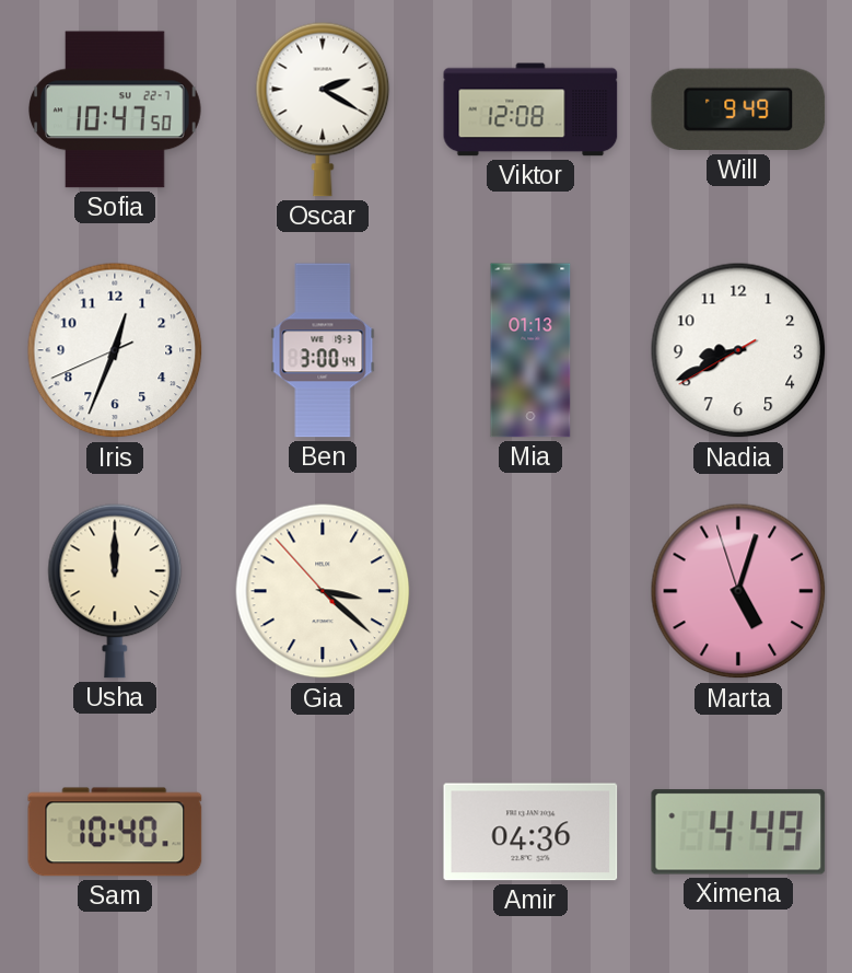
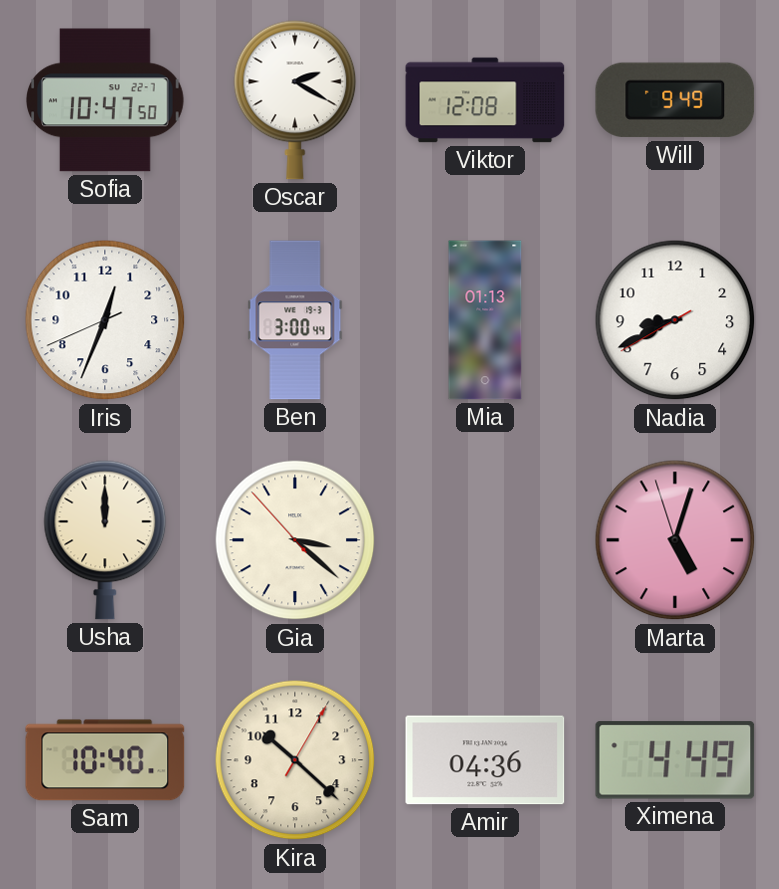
Kira: none -> 10:22
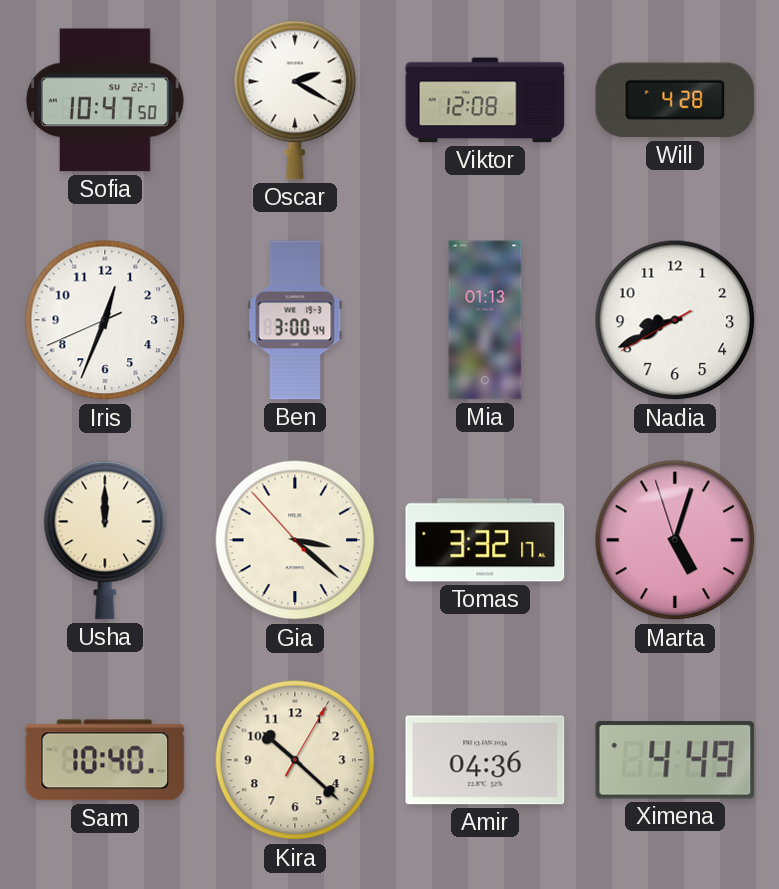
Will: 9:49 -> 4:28
Tomas: none -> 3:32
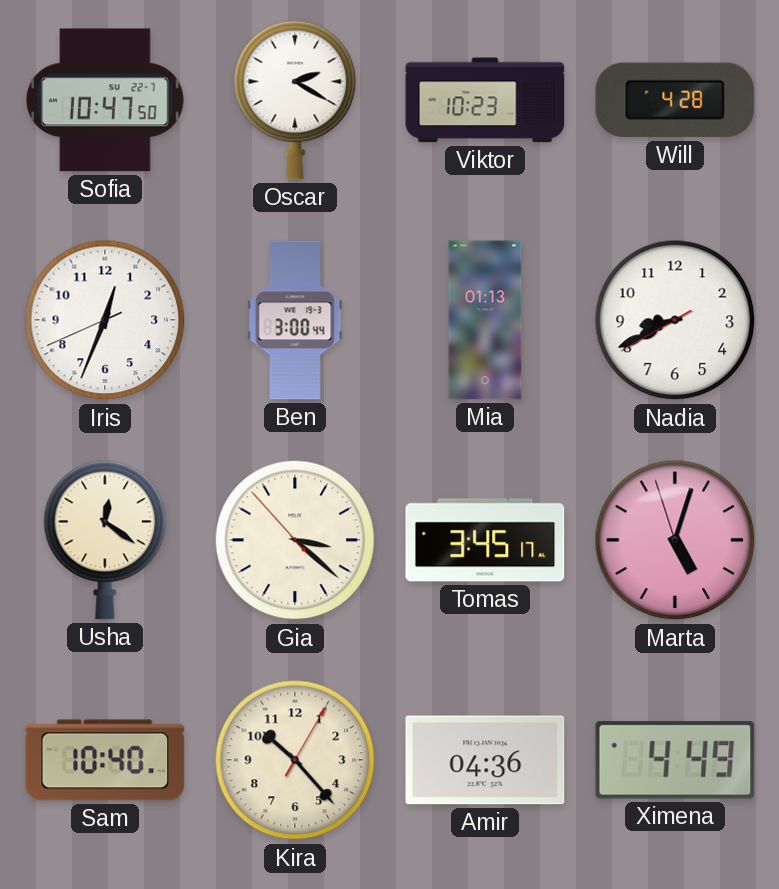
Viktor: 12:08 -> 10:23
Usha: 12:00 -> 12:21
Tomas: 3:32 -> 3:45
Kira: 10:22 -> 10:23
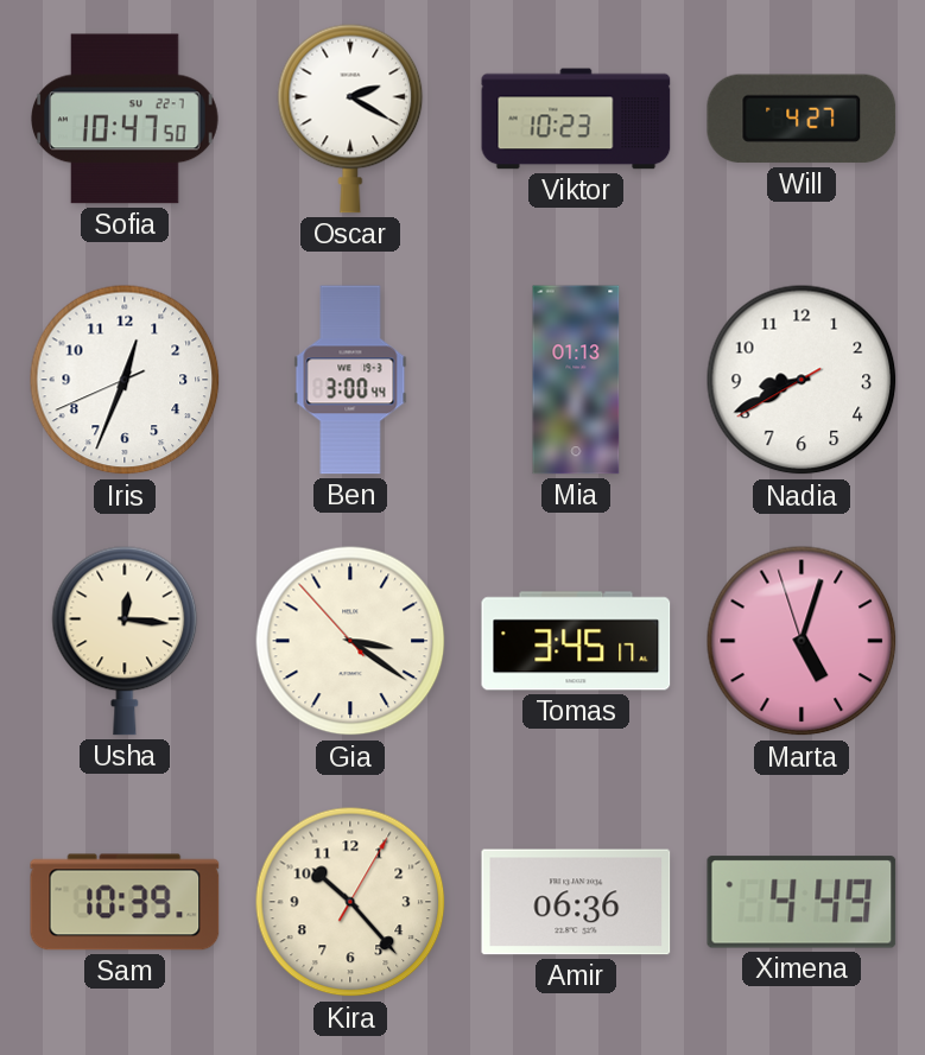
Will: 4:28 -> 4:27
Usha: 12:21 -> 12:16
Gia: 3:21 -> 3:20
Sam: 10:40 -> 10:39
Amir: 04:36 -> 06:36
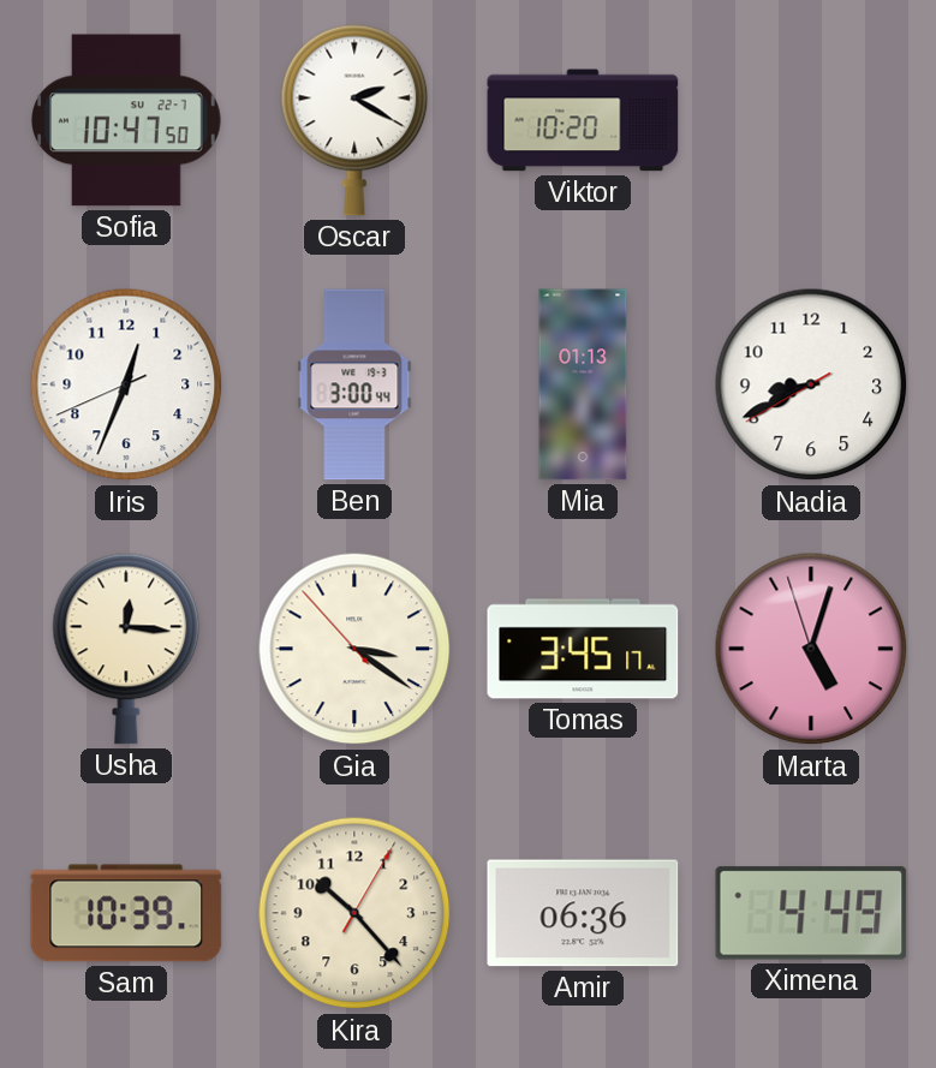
Viktor: 10:23 -> 10:20
Will: 4:27 -> none
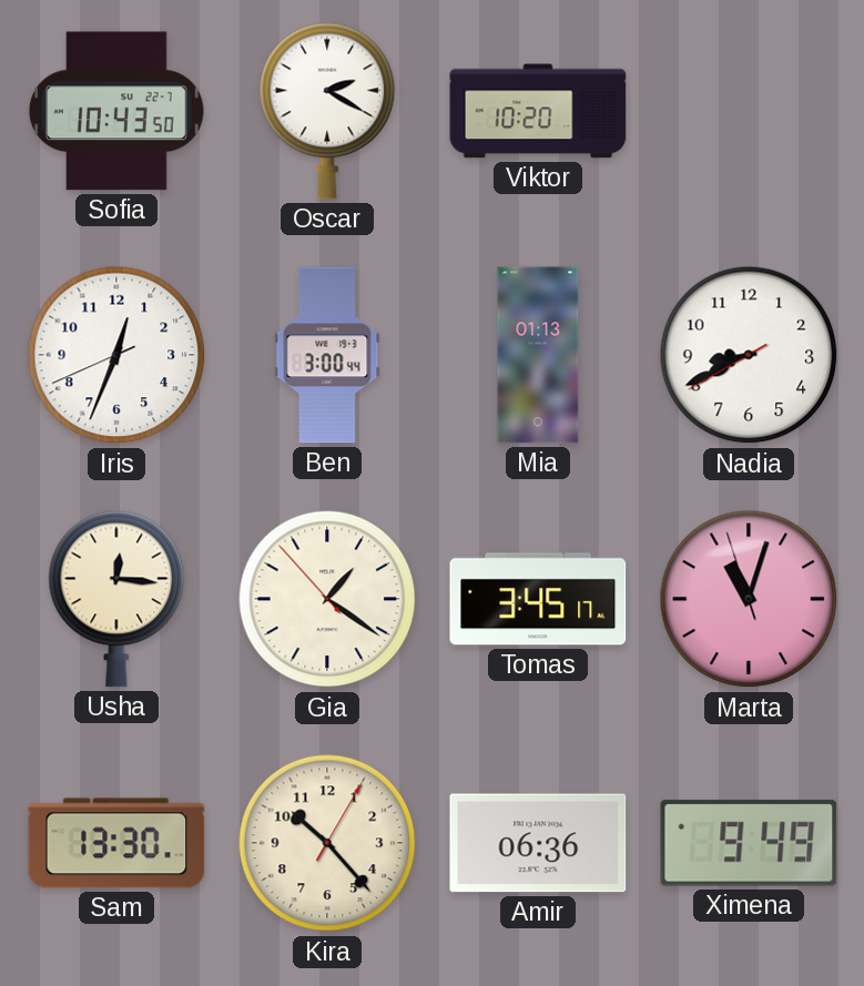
Sofia: 10:47 -> 10:43
Gia: 3:20 -> 1:20
Marta: 5:02 -> 11:02
Sam: 10:39 -> 13:30
Ximena: 4:49 -> 9:49
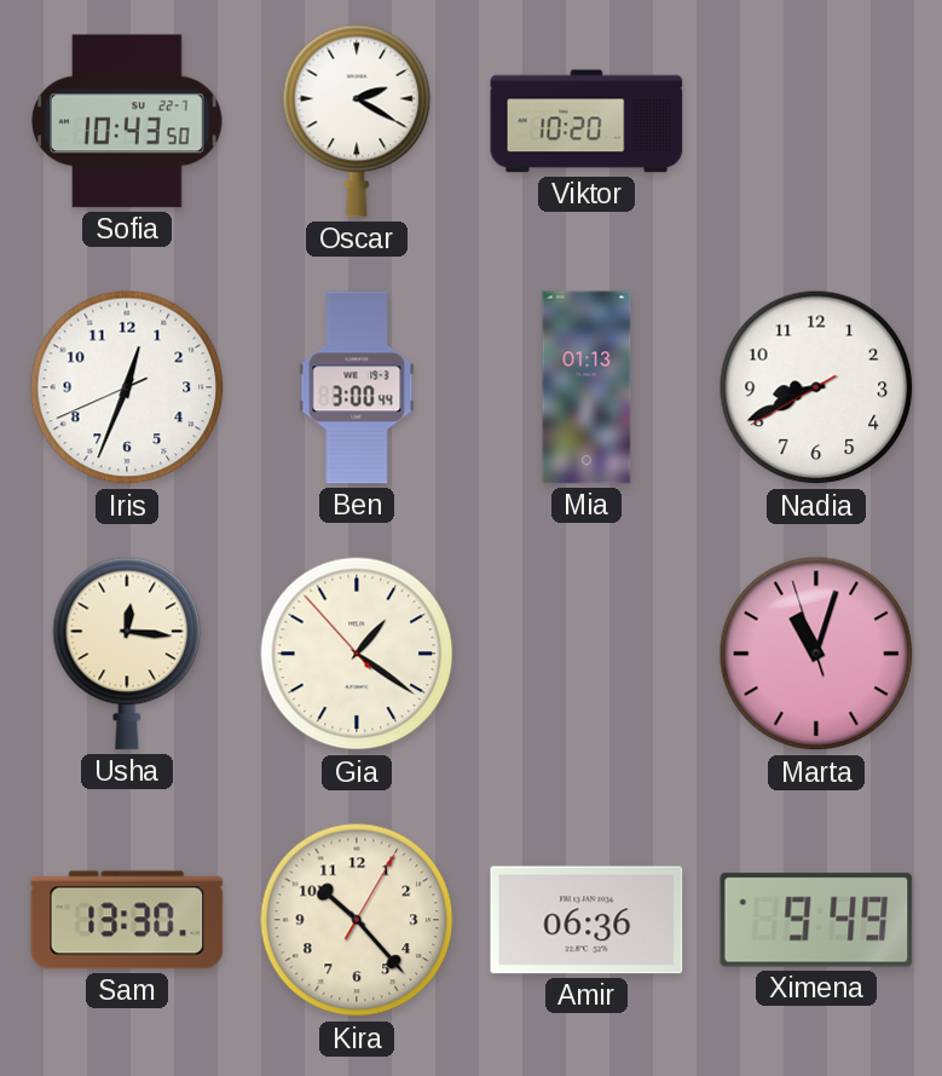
Tomas: 3:45 -> none
